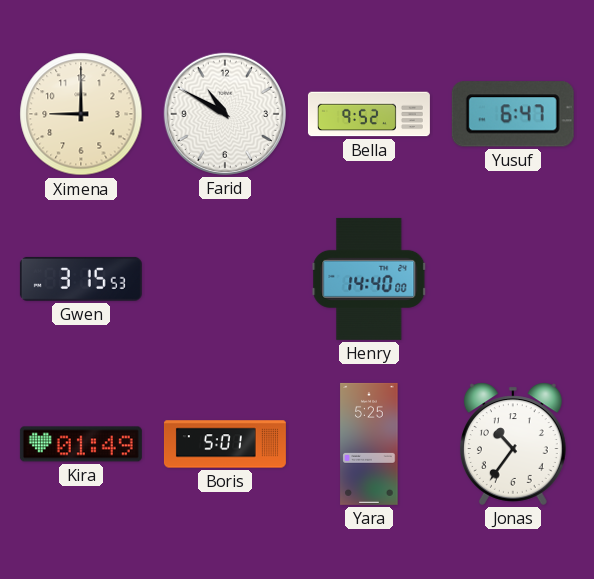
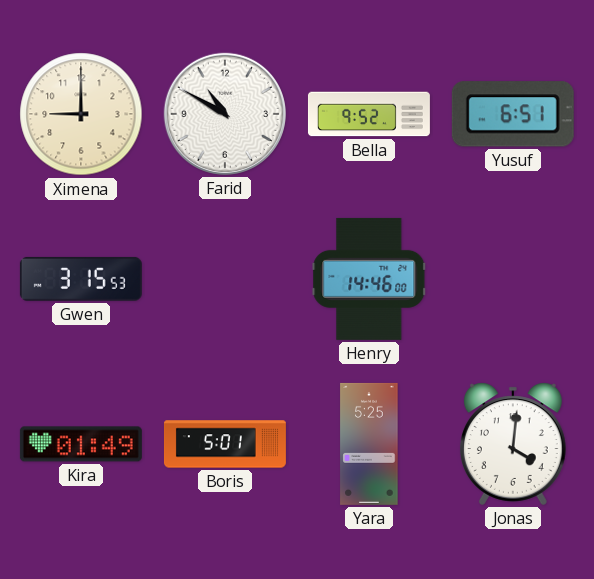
Yusuf: 6:47 -> 6:51
Henry: 14:40 -> 14:46
Jonas: 10:36 -> 4:01
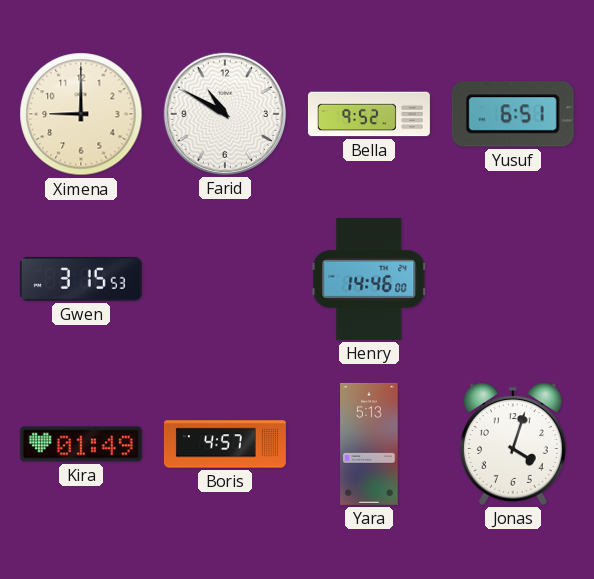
Boris: 5:01 -> 4:57
Yara: 5:25 -> 5:13
Jonas: 4:01 -> 4:03
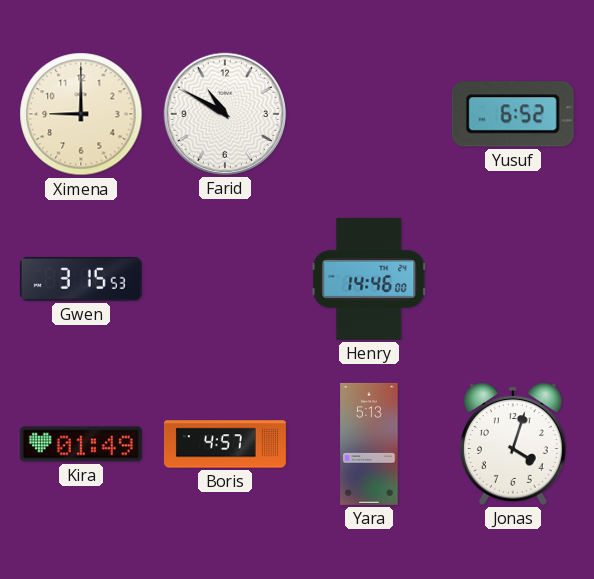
Bella: 9:52 -> none
Yusuf: 6:51 -> 6:52
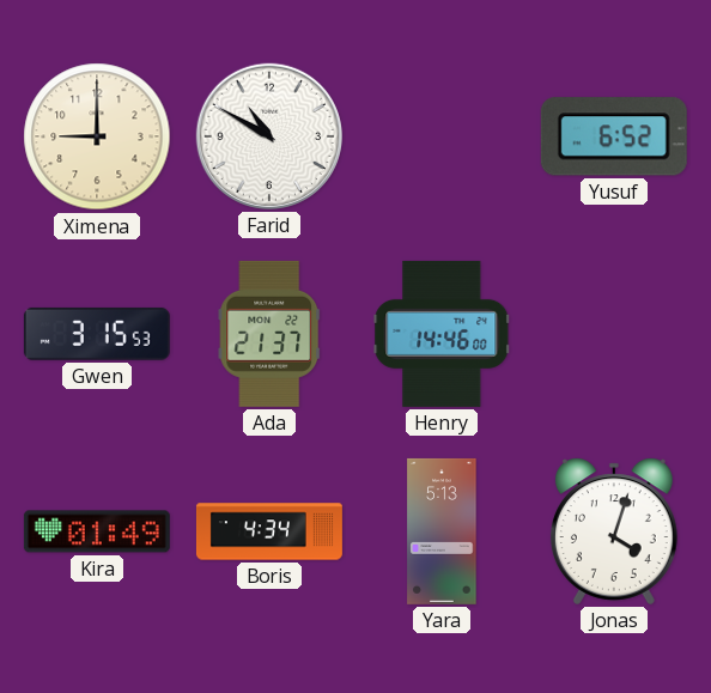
Ada: none -> 21:37
Boris: 4:57 -> 4:34
